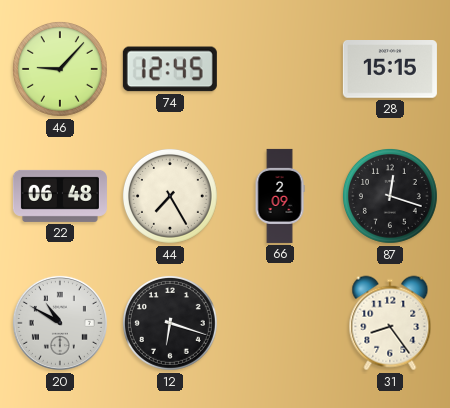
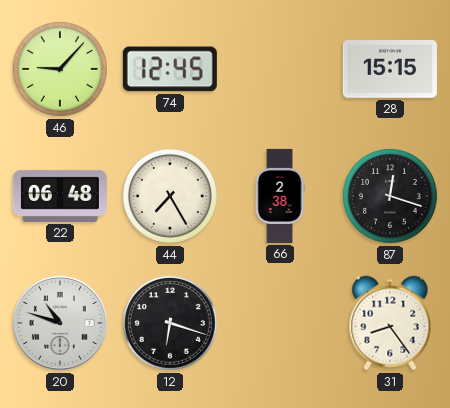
66: 2:09 -> 2:38
20: 10:50 -> 10:48
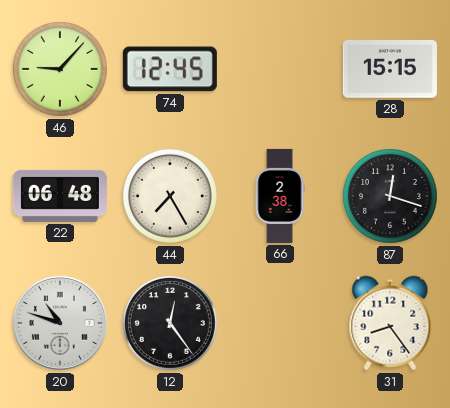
12: 6:18 -> 12:24
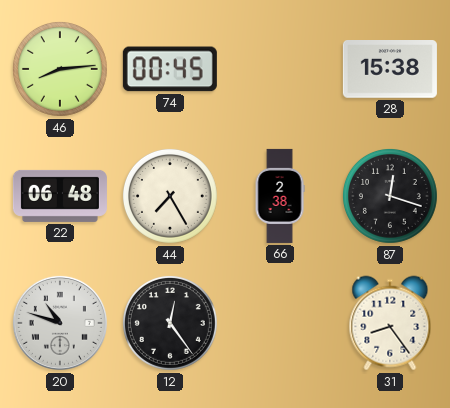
46: 9:07 -> 8:14
74: 12:45 -> 00:45
28: 15:15 -> 15:38
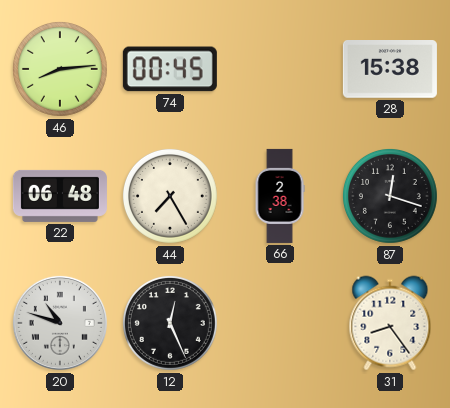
12: 12:24 -> 12:26
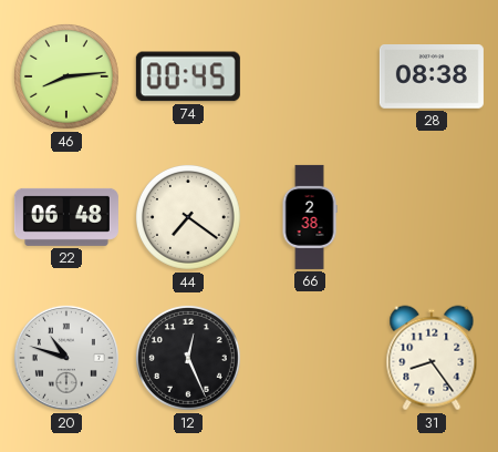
28: 15:38 -> 08:38
44: 7:25 -> 7:21
87: 12:18 -> none
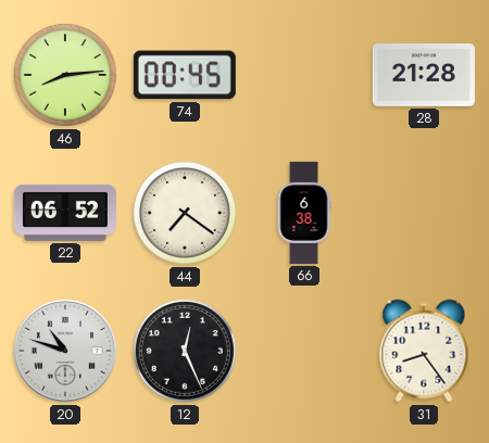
28: 08:38 -> 21:28
22: 06:48 -> 06:52
66: 2:38 -> 6:38
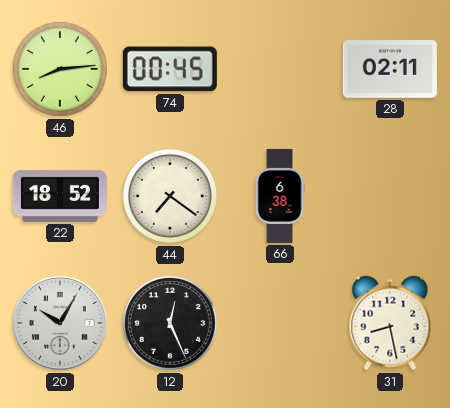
28: 21:28 -> 02:11
22: 06:52 -> 18:52
20: 10:48 -> 10:05
31: 8:24 -> 8:28
